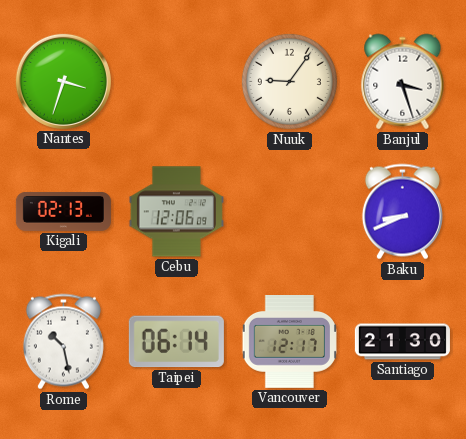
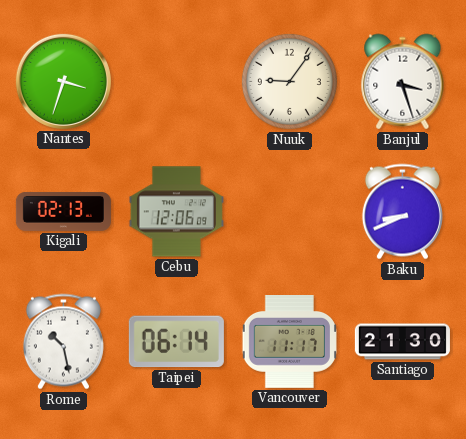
Vancouver: 12:17 -> 11:17
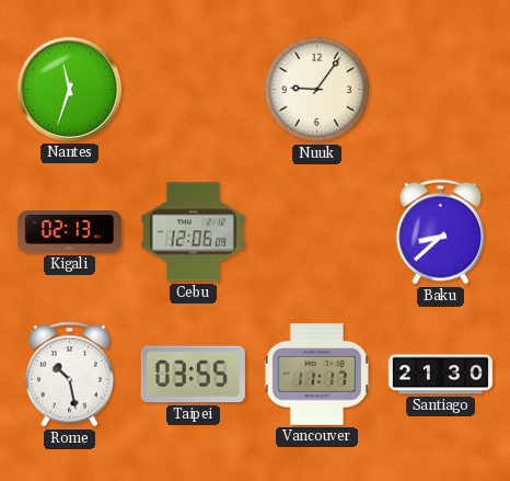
Nantes: 3:33 -> 11:33
Banjul: 3:27 -> none
Baku: 8:41 -> 8:38
Taipei: 06:14 -> 03:55
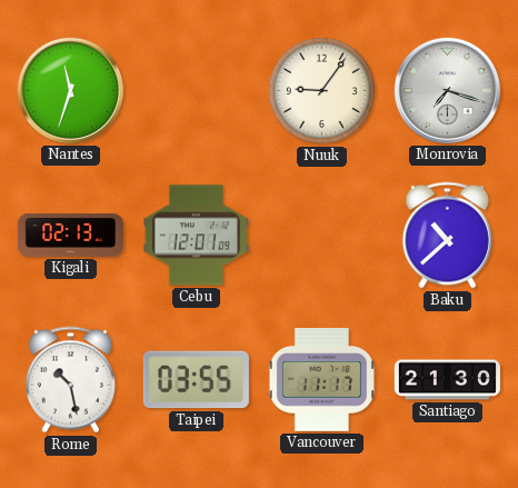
Monrovia: none -> 7:18
Cebu: 12:06 -> 12:01
Baku: 8:38 -> 10:38
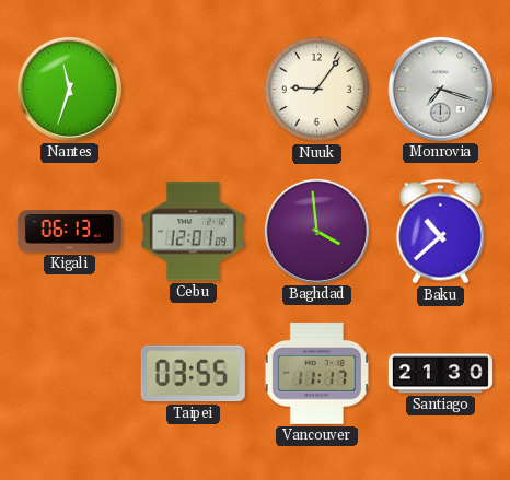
Kigali: 02:13 -> 06:13
Baghdad: none -> 3:59
Rome: 10:28 -> none
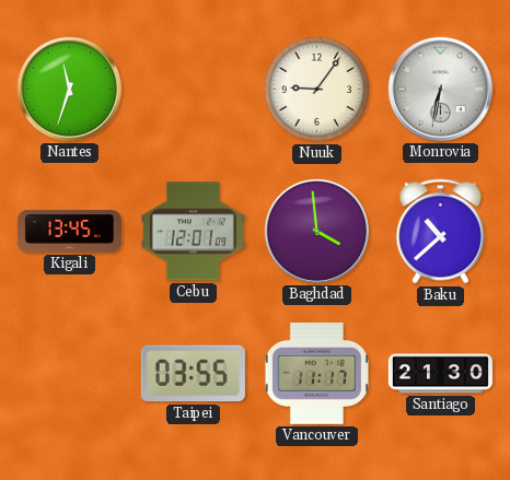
Monrovia: 7:18 -> 6:32
Kigali: 06:13 -> 13:45
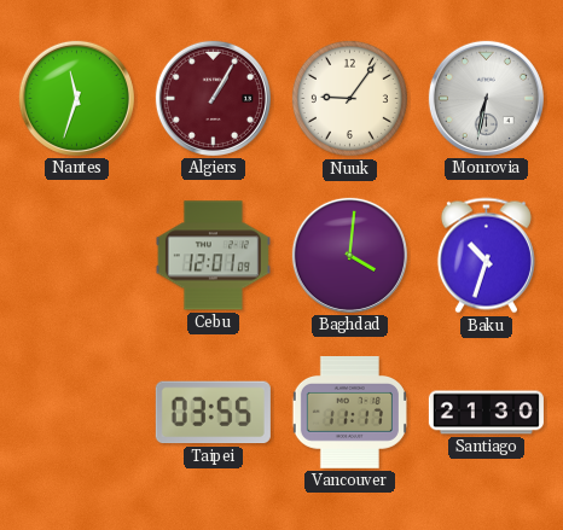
Algiers: none -> 1:05
Kigali: 13:45 -> none
Baghdad: 3:59 -> 4:01
Baku: 10:38 -> 10:33
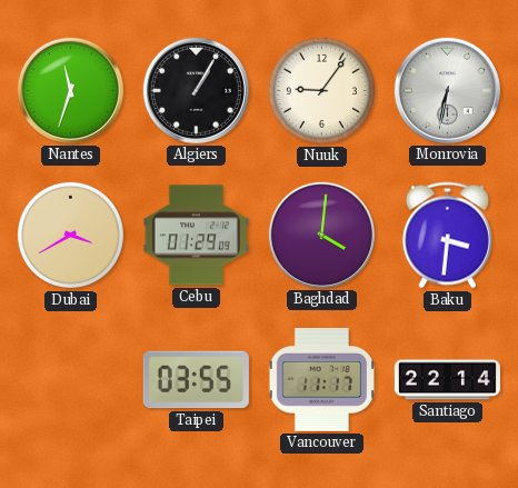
Algiers dial: burgundy -> black
Dubai: none -> 3:40
Cebu: 12:01 -> 01:29
Baku: 10:33 -> 3:31
Santiago: 21:30 -> 22:14
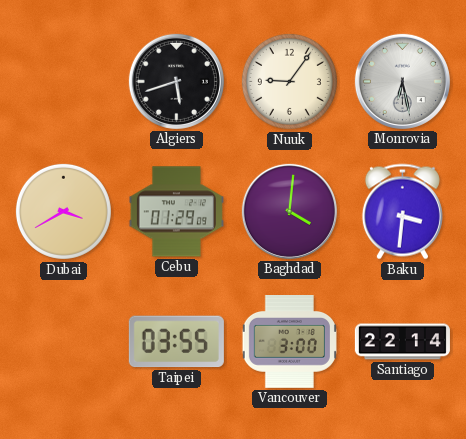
Nantes: 11:33 -> none
Algiers: 1:05 -> 5:42
Monrovia: 6:32 -> 6:28
Vancouver: 11:17 -> 3:00
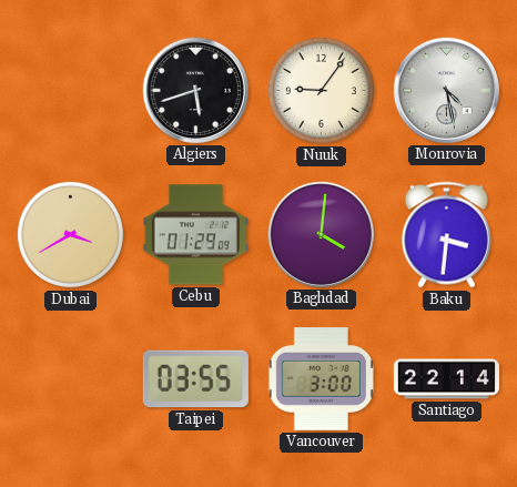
Monrovia: 6:28 -> 4:28
